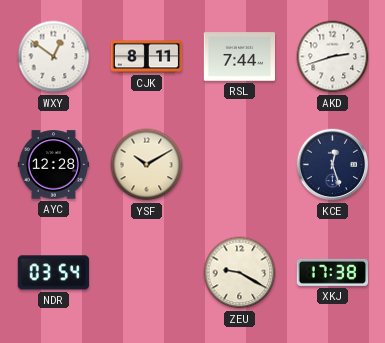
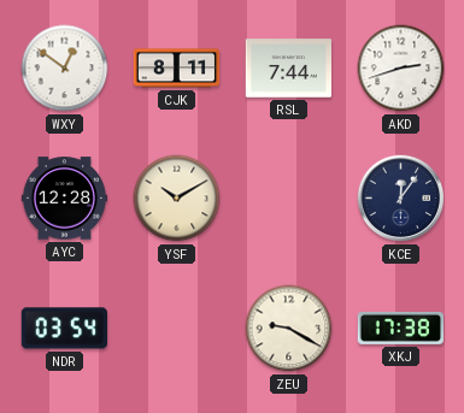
KCE: 12:27 -> 12:06
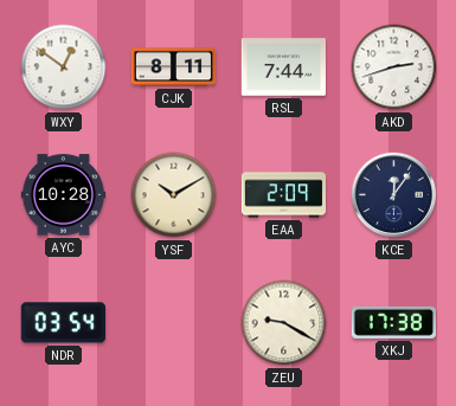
AYC: 12:28 -> 10:28
EAA: none -> 2:09
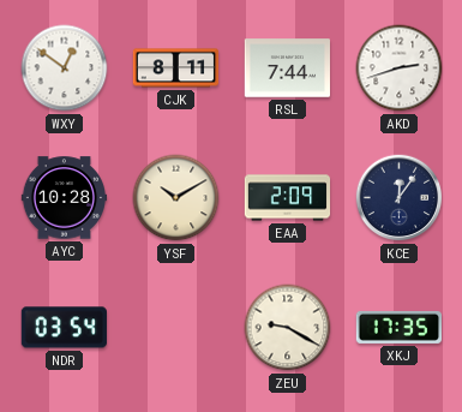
XKJ: 17:38 -> 17:35
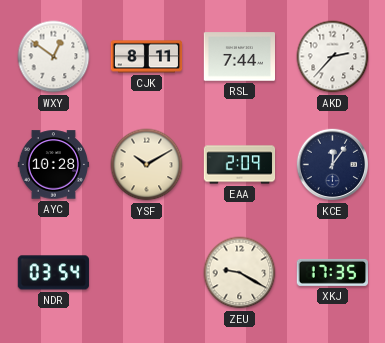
AKD: 2:42 -> 2:37
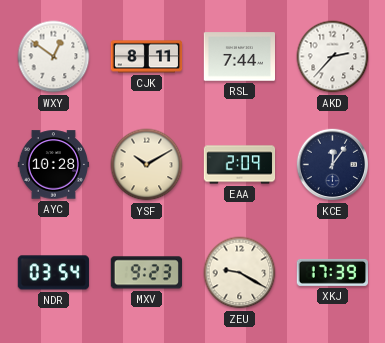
MXV: none -> 9:23
XKJ: 17:35 -> 17:39
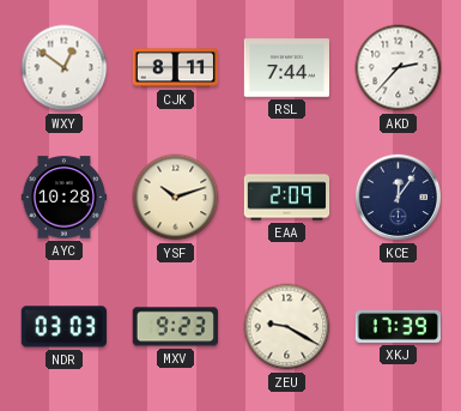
YSF: 10:10 -> 10:12
NDR: 03:54 -> 03:03
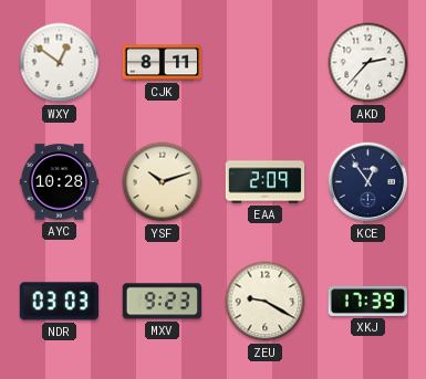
RSL: 7:44 -> none
KCE: 12:06 -> 12:54
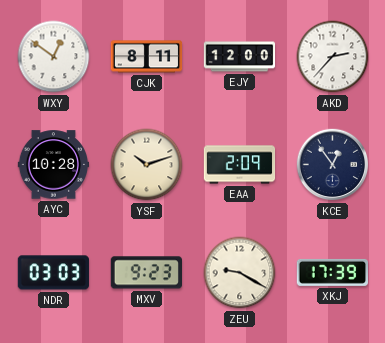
EJY: none -> 12:00
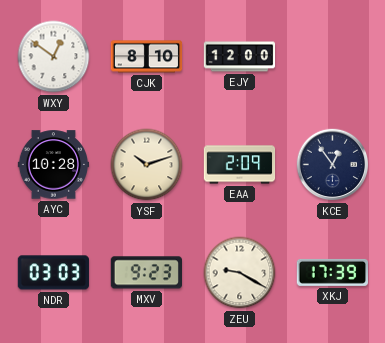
CJK: 8:11 -> 8:10
AKD: 2:37 -> none
